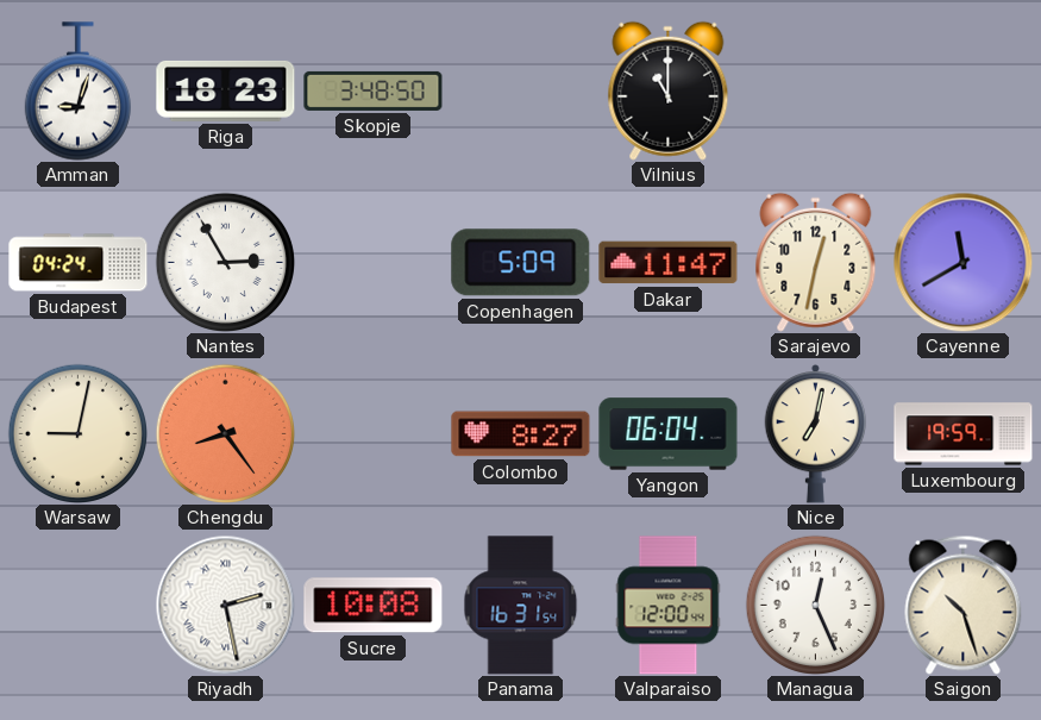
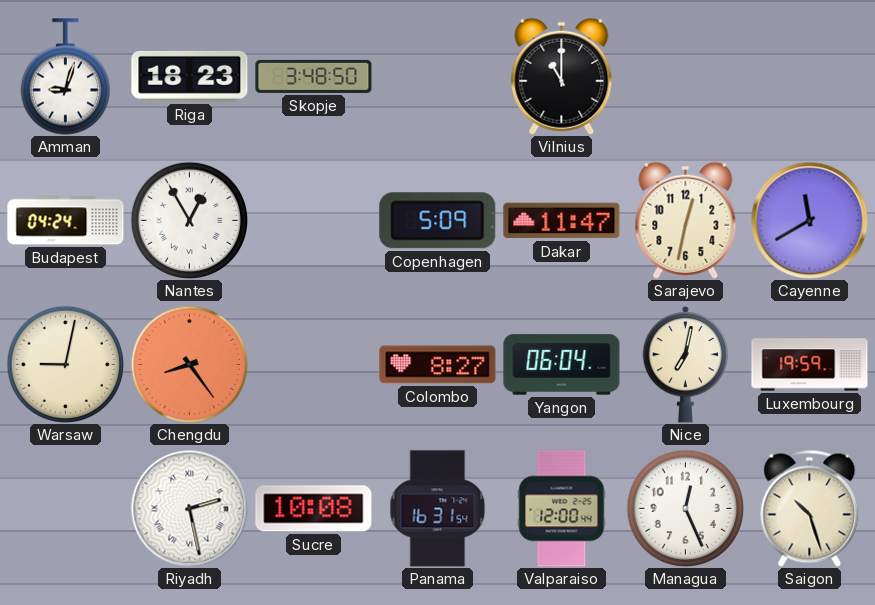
Nantes: 2:55 -> 12:55
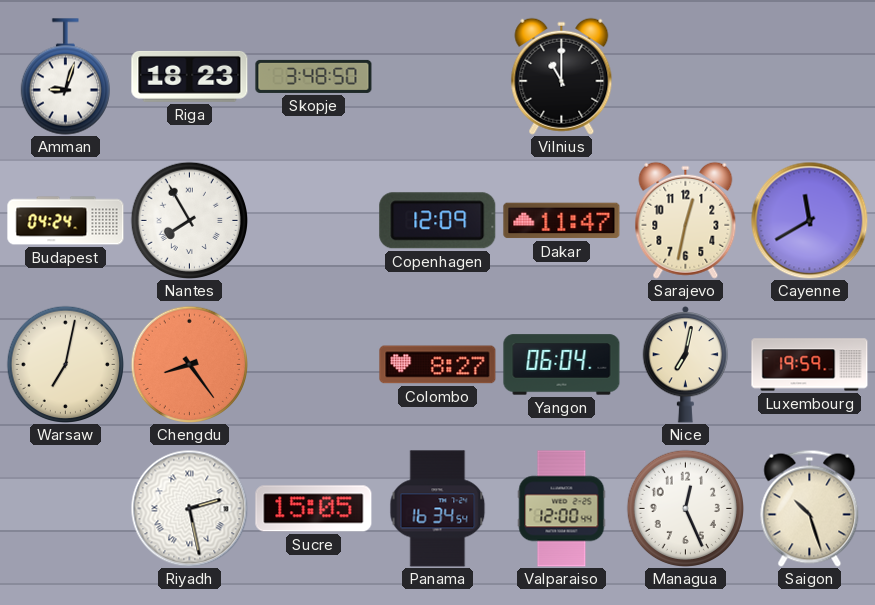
Nantes: 12:55 -> 7:55
Copenhagen: 5:09 -> 12:09
Warsaw: 9:02 -> 7:02
Sucre: 10:08 -> 15:05
Panama: 16:31 -> 16:34
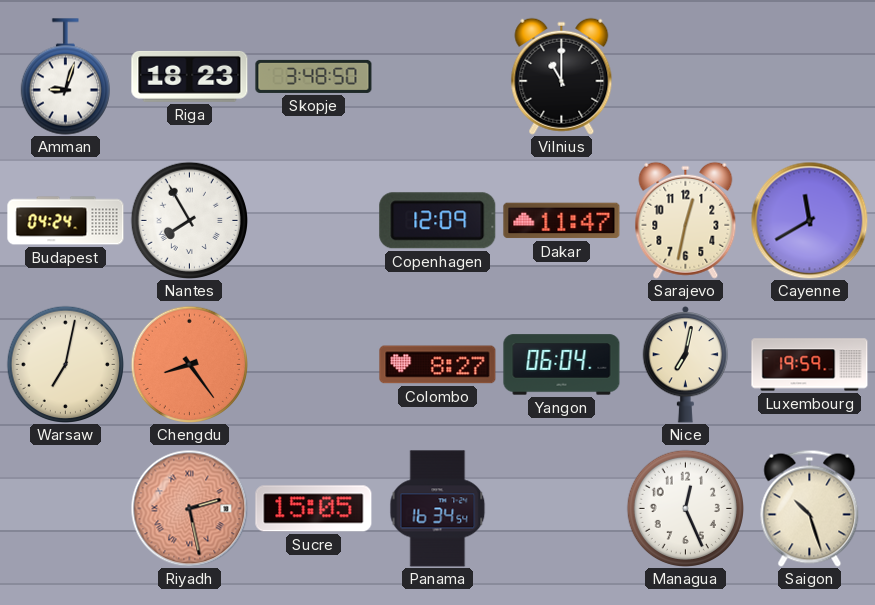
Riyadh dial: white -> salmon
Valparaiso: 12:00 -> none
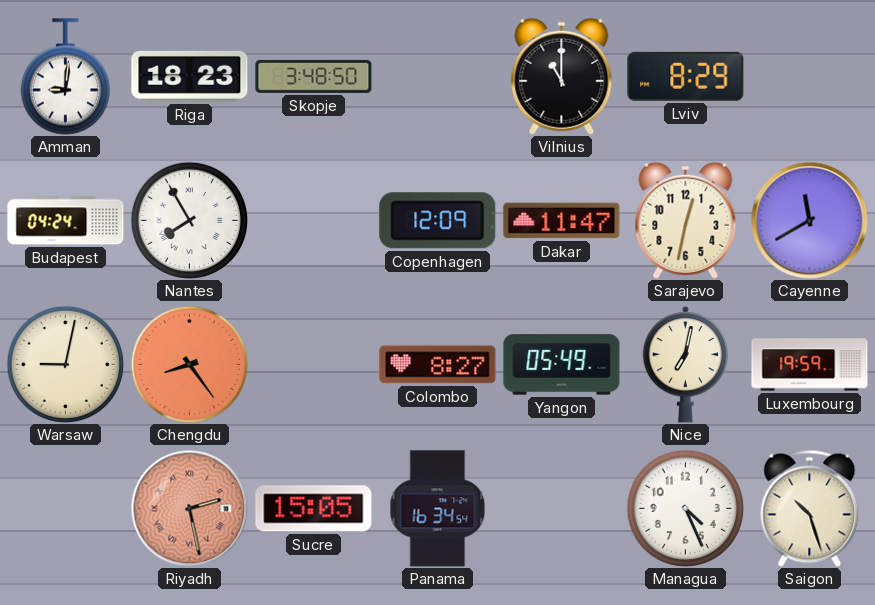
Amman: 9:03 -> 9:01
Lviv: none -> 8:29
Warsaw: 7:02 -> 9:02
Yangon: 06:04 -> 05:49
Managua: 12:26 -> 4:26
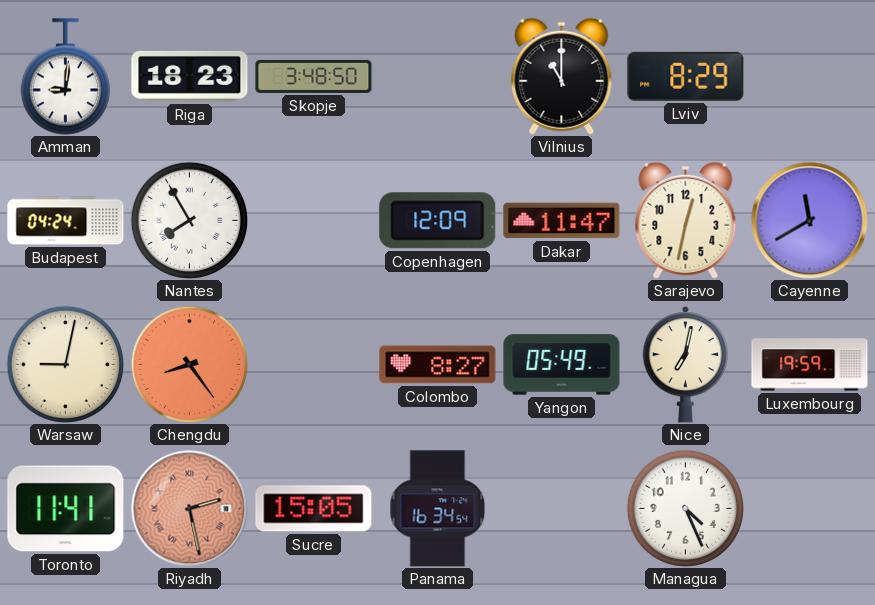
Toronto: none -> 11:41
Saigon: 10:27 -> none
